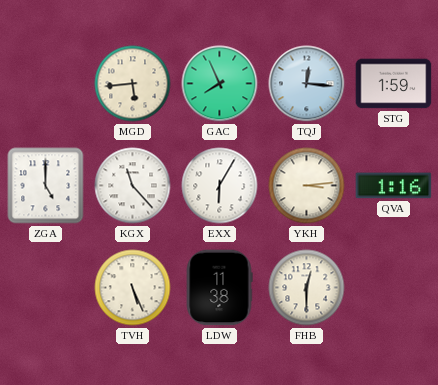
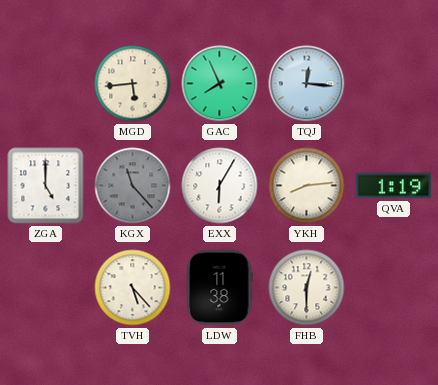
STG: 1:59 -> none
KGX dial: white -> grey
YKH: 3:14 -> 8:14
QVA: 1:16 -> 1:19
TVH: 5:26 -> 5:23
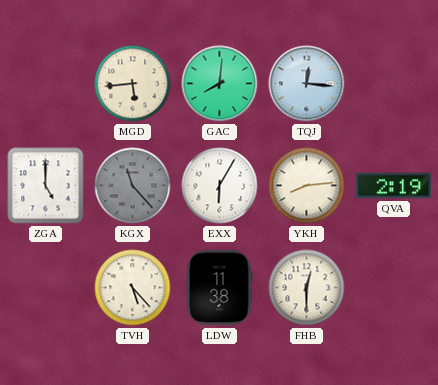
GAC: 7:56 -> 8:01
QVA: 1:19 -> 2:19
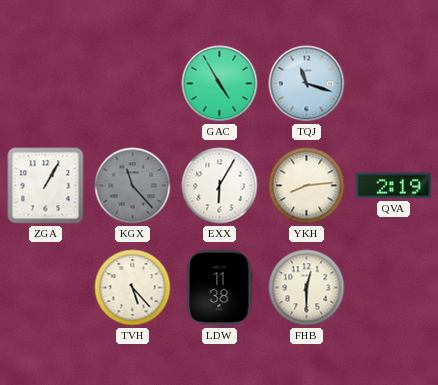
MGD: 5:44 -> none
GAC: 8:01 -> 4:55
TQJ: 12:16 -> 11:18
ZGA: 5:00 -> 1:05
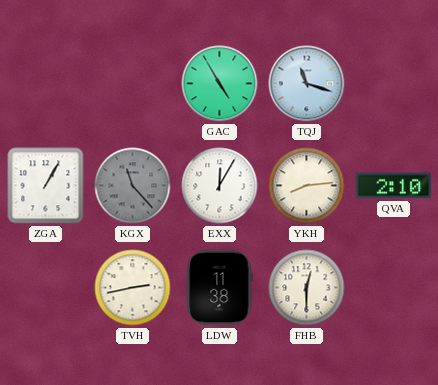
EXX: 6:05 -> 12:05
QVA: 2:19 -> 2:10
TVH: 5:23 -> 2:43
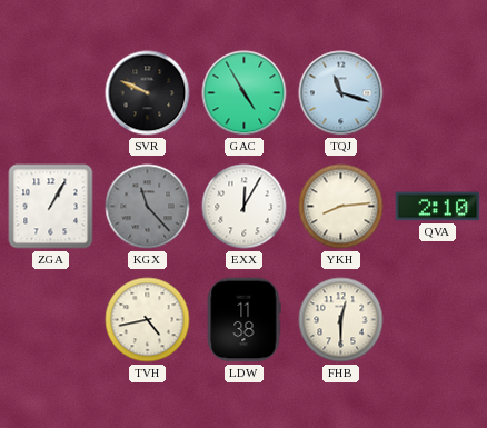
SVR: none -> 9:49
TVH: 2:43 -> 4:43
